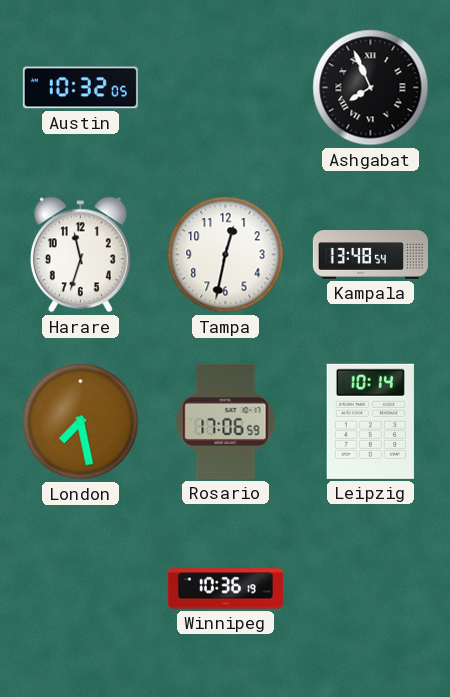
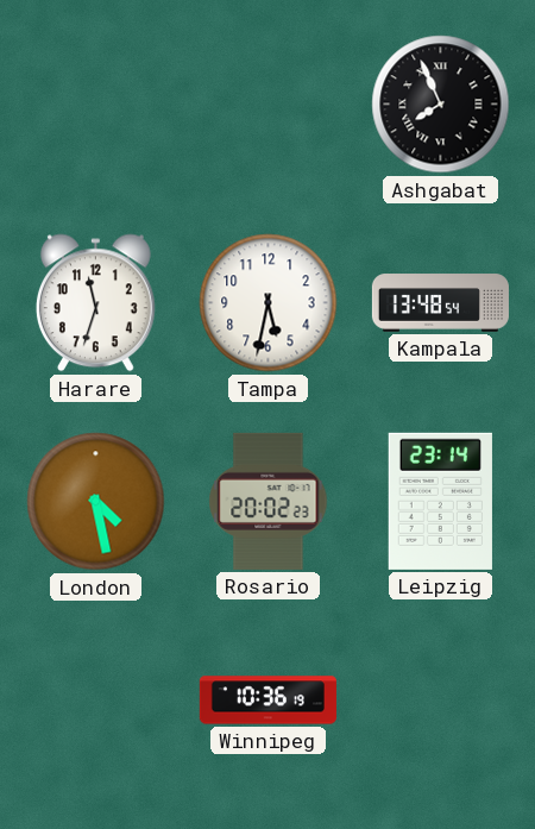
Austin: 10:32 -> none
Tampa: 12:32 -> 5:32
London: 7:28 -> 4:28
Rosario: 17:06 -> 20:02
Leipzig: 10:14 -> 23:14
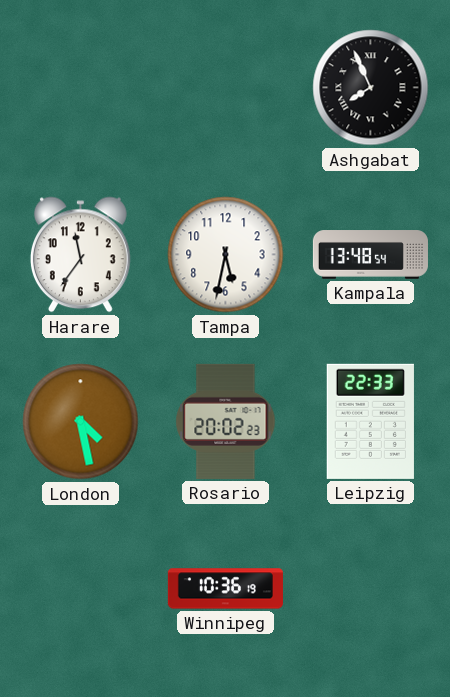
Harare: 11:33 -> 11:36
Leipzig: 23:14 -> 22:33
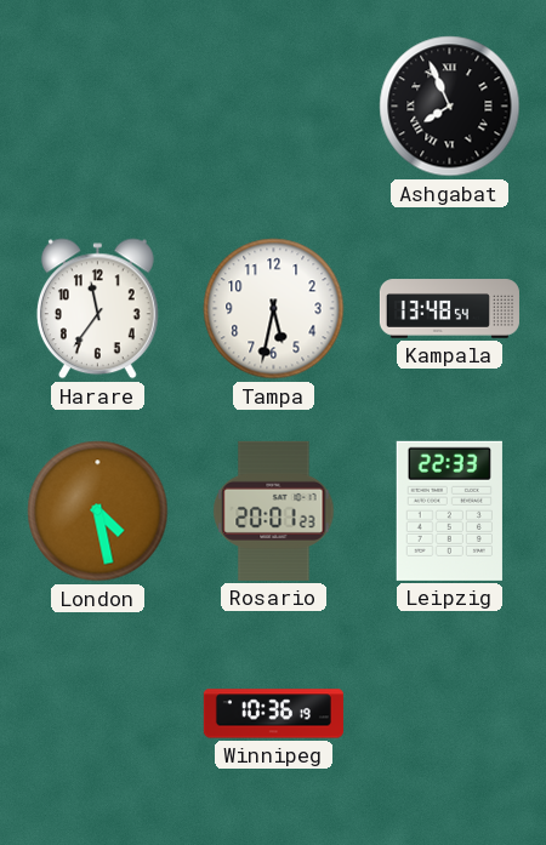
Rosario: 20:02 -> 20:01
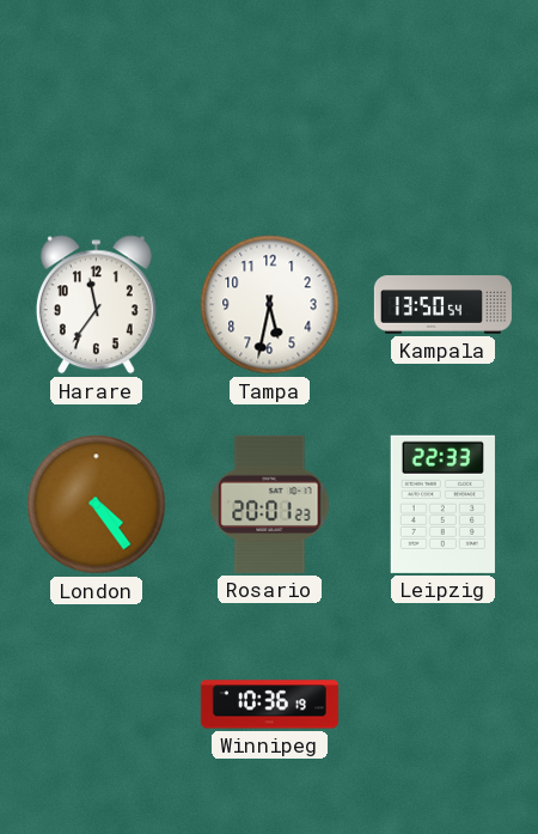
Ashgabat: 7:56 -> none
Kampala: 13:48 -> 13:50
London: 4:28 -> 4:24
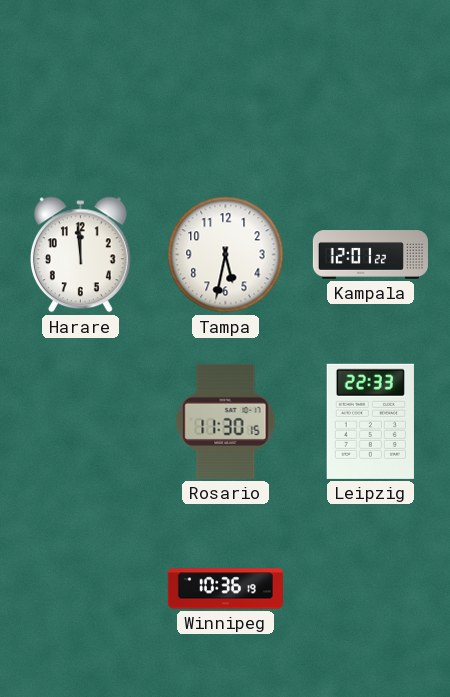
Harare: 11:36 -> 11:59
Kampala: 13:50 -> 12:01
London: 4:24 -> none
Rosario: 20:01 -> 11:30
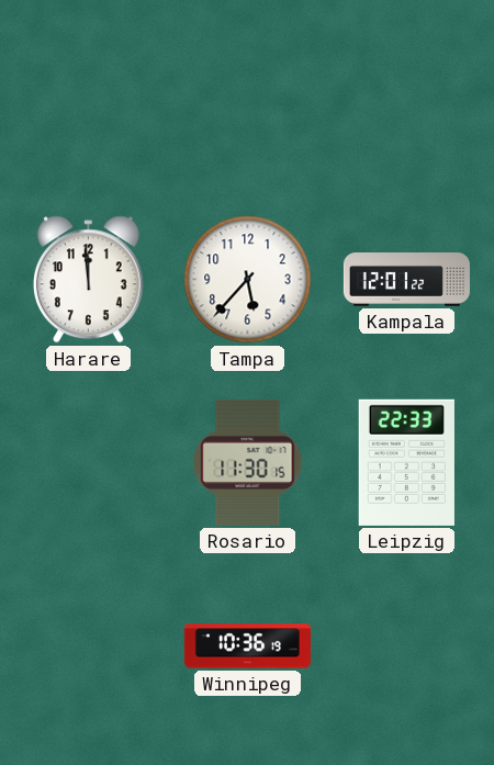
Tampa: 5:32 -> 5:37
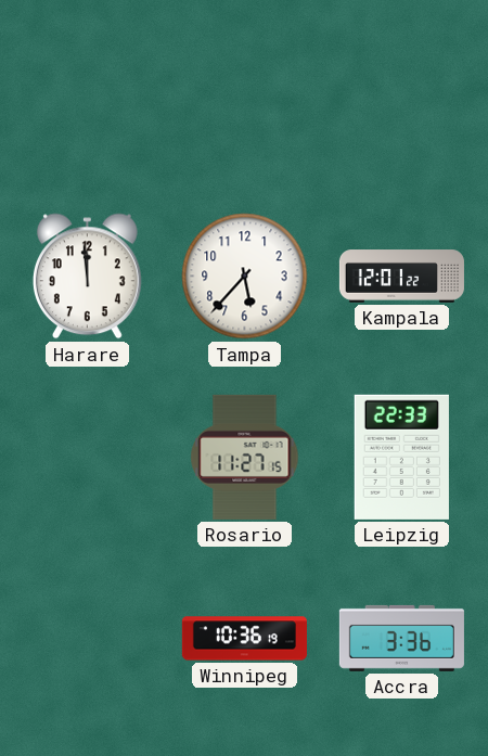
Rosario: 11:30 -> 11:27
Accra: none -> 3:36
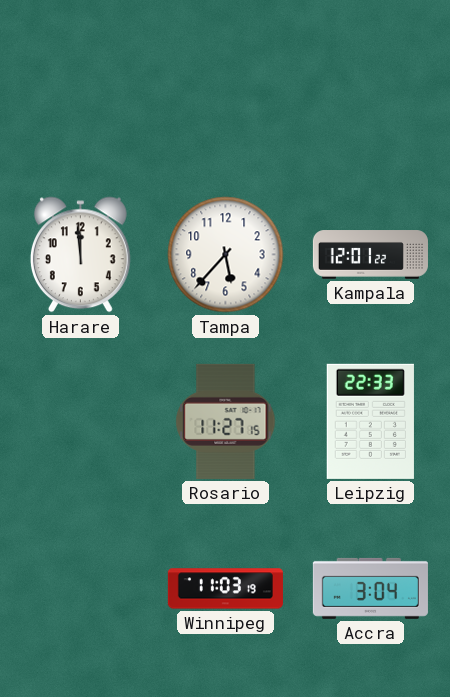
Winnipeg: 10:36 -> 11:03
Accra: 3:36 -> 3:04
